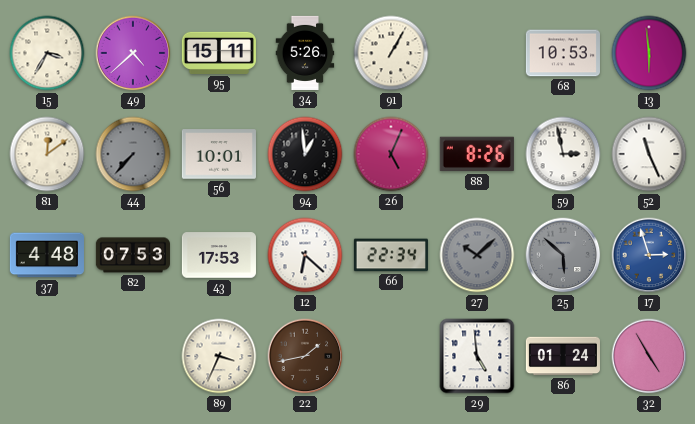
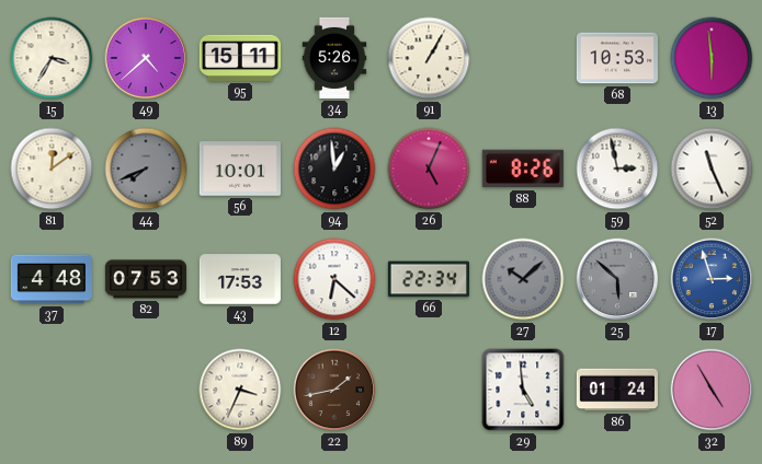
44: 7:37 -> 7:41
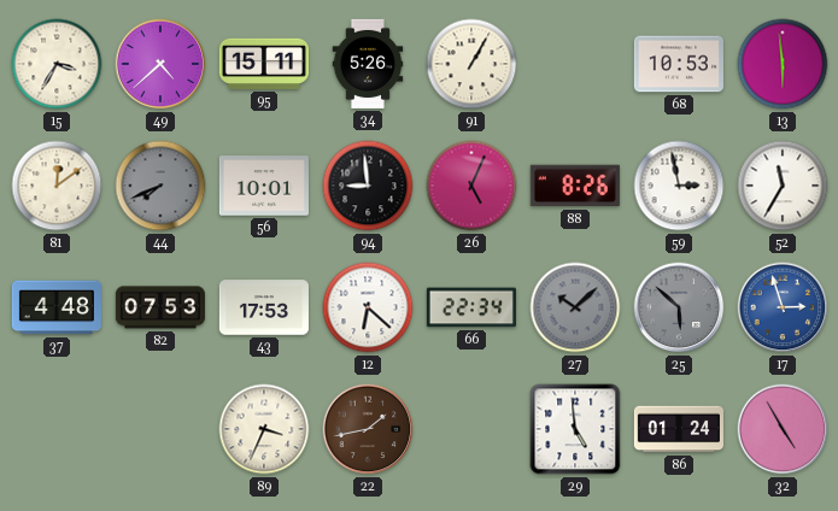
94: 12:59 -> 8:59
52: 11:26 -> 11:35
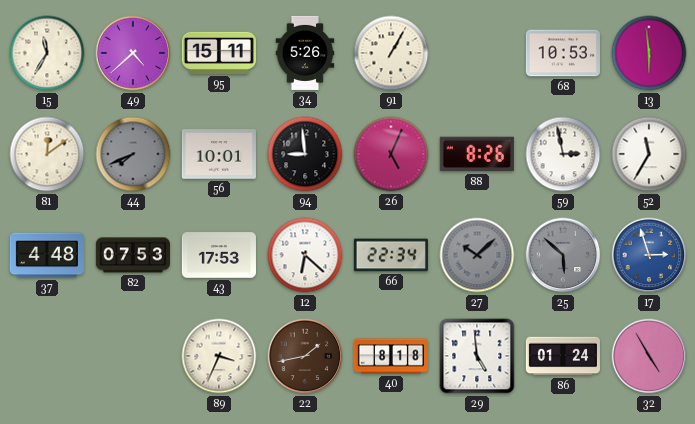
15: 3:35 -> 11:35
40: none -> 8:18
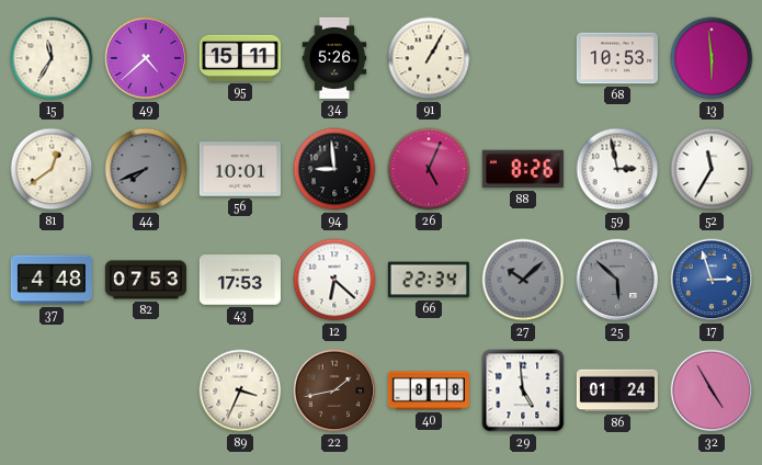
81: 12:09 -> 12:39
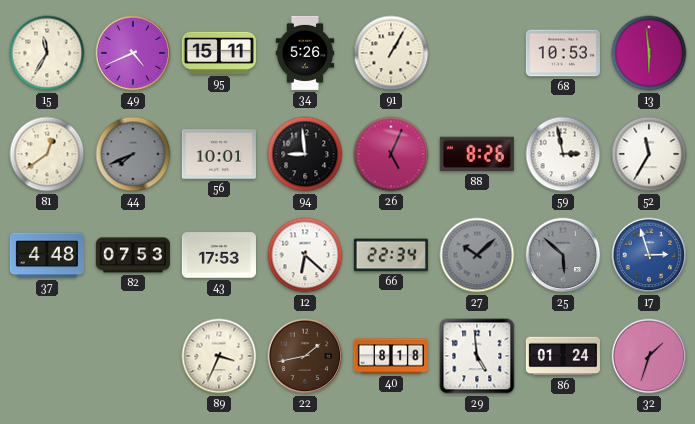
49: 4:38 -> 4:41
32: 4:55 -> 1:33
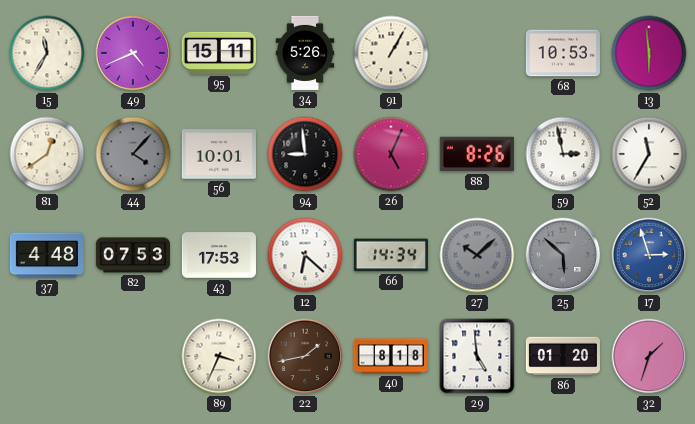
44: 7:41 -> 4:07
66: 22:34 -> 14:34
86: 01:24 -> 01:20
